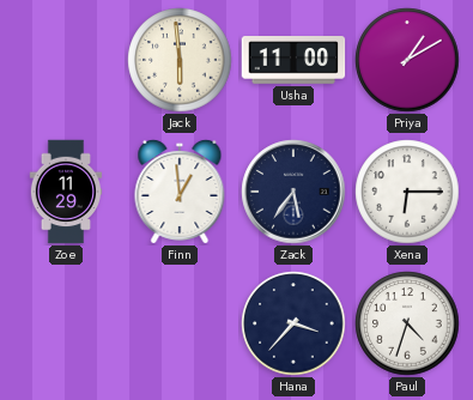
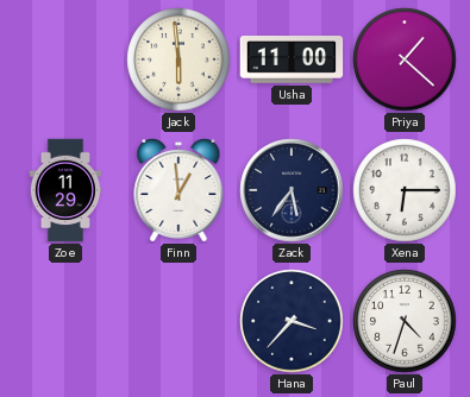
Priya: 1:10 -> 1:22
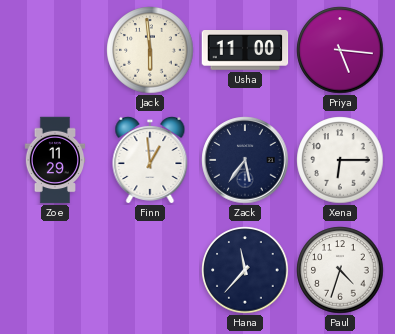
Priya: 1:22 -> 5:16
Hana: 3:37 -> 11:37
